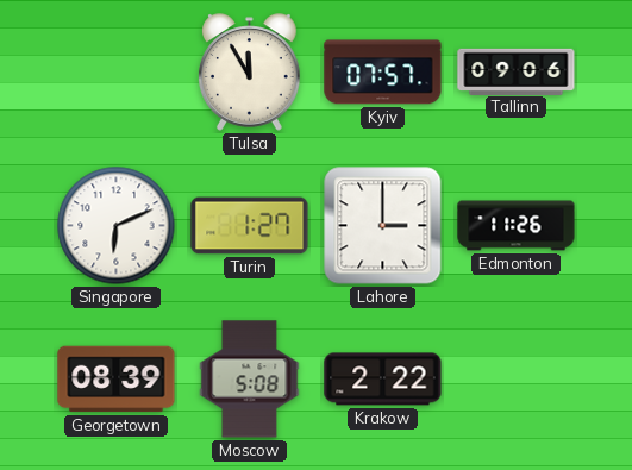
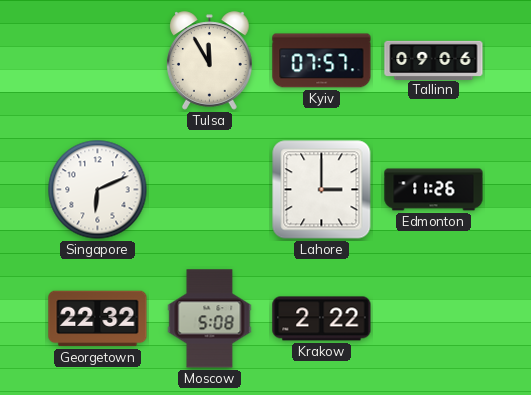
Turin: 1:27 -> none
Georgetown: 08:39 -> 22:32
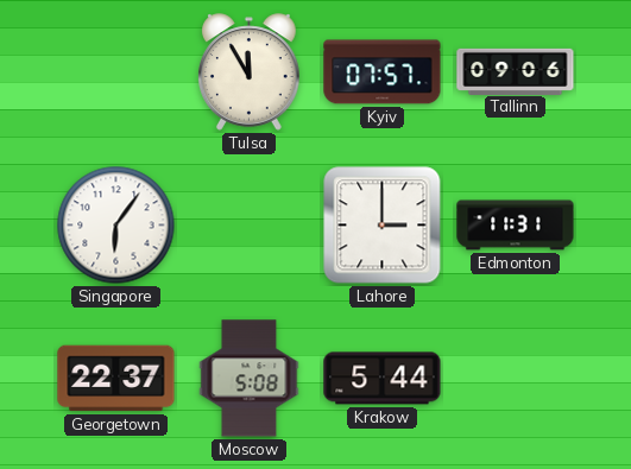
Singapore: 6:11 -> 6:06
Edmonton: 11:26 -> 11:31
Georgetown: 22:32 -> 22:37
Krakow: 2:22 -> 5:44
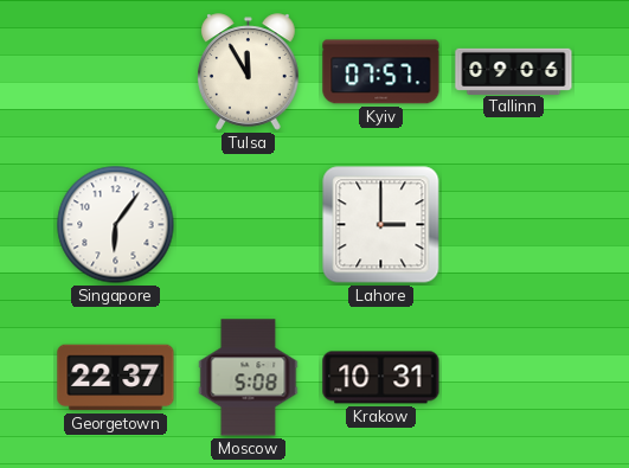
Edmonton: 11:31 -> none
Krakow: 5:44 -> 10:31
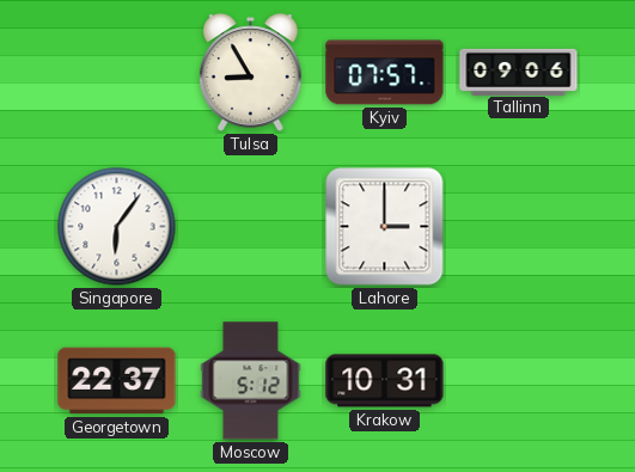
Tulsa: 11:55 -> 8:55
Moscow: 5:08 -> 5:12
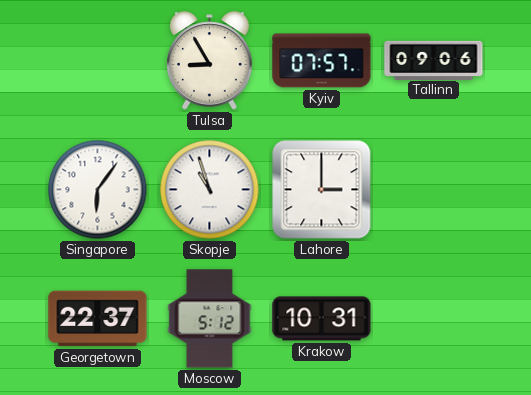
Skopje: none -> 10:57
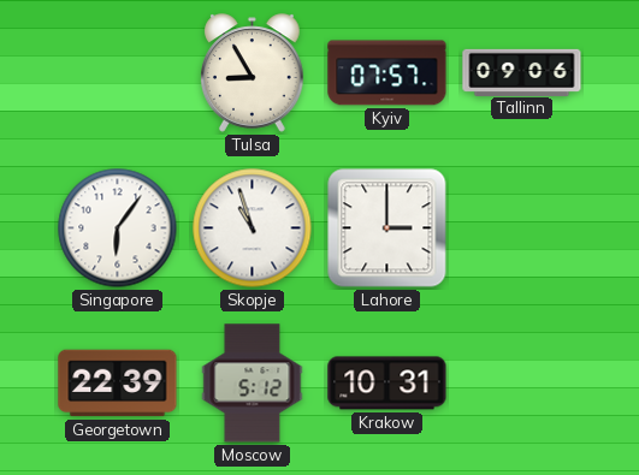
Georgetown: 22:37 -> 22:39
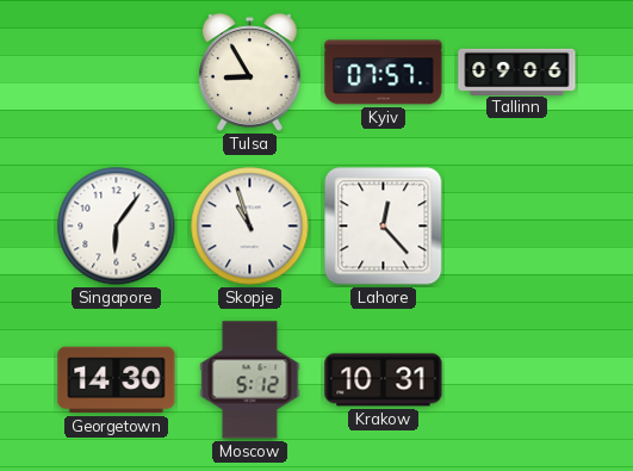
Lahore: 3:00 -> 12:23
Georgetown: 22:39 -> 14:30
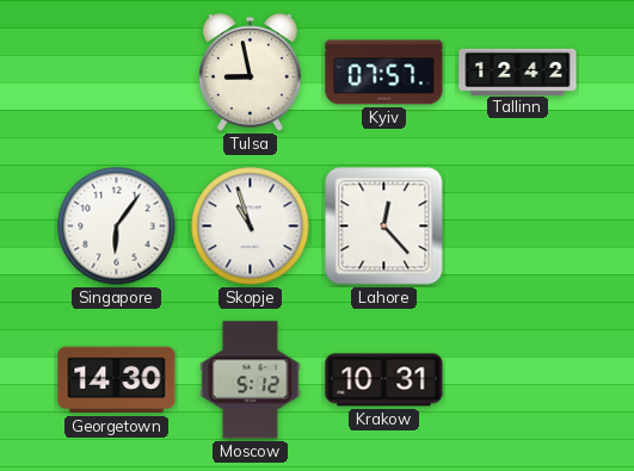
Tulsa: 8:55 -> 8:58
Tallinn: 09:06 -> 12:42
